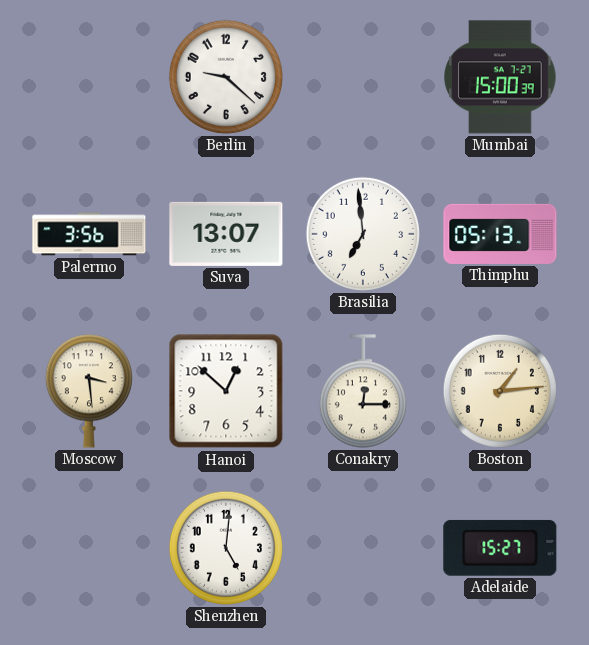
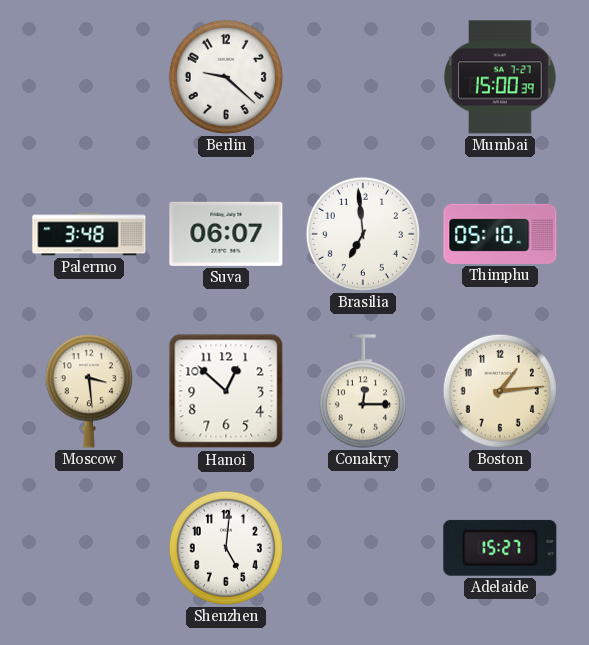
Palermo: 3:56 -> 3:48
Suva: 13:07 -> 06:07
Thimphu: 05:13 -> 05:10
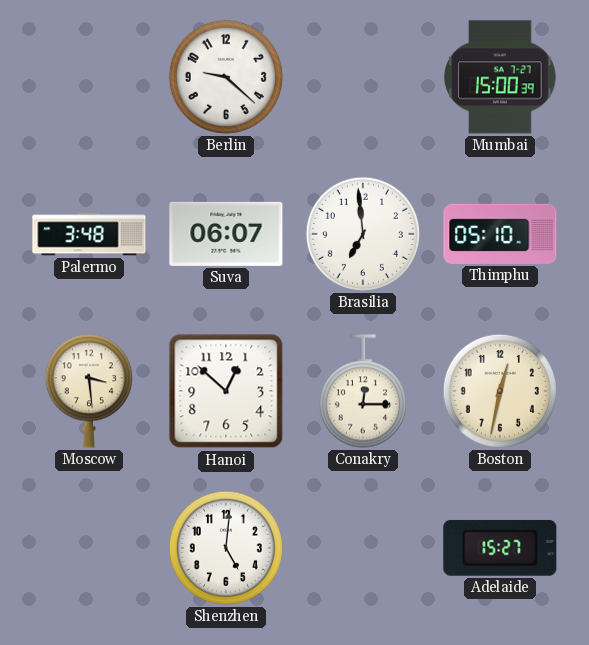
Boston: 1:14 -> 12:32
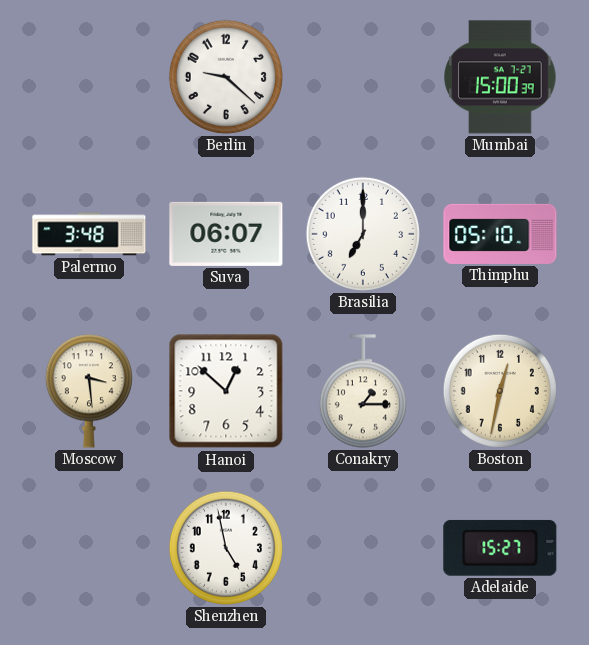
Brasilia: 6:59 -> 7:00
Conakry: 12:15 -> 1:15
Shenzhen: 5:01 -> 4:58
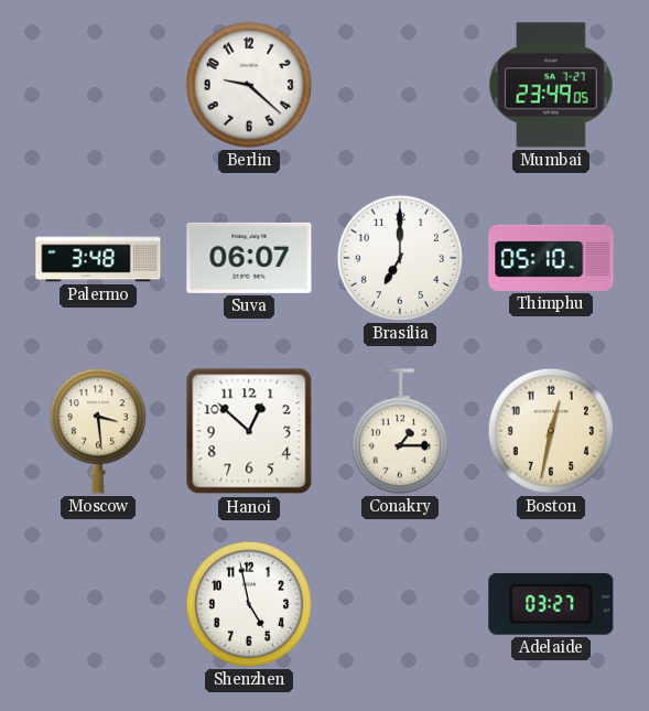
Mumbai: 15:00 -> 23:49
Adelaide: 15:27 -> 03:27
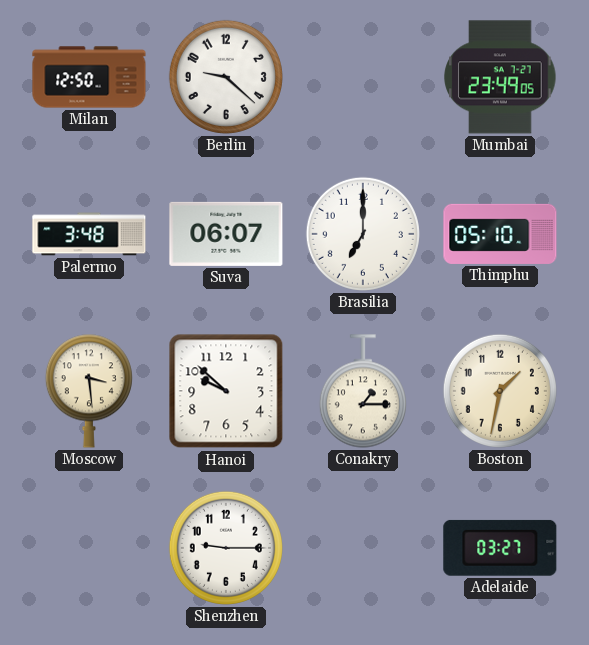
Milan: none -> 12:50
Hanoi: 12:52 -> 9:52
Boston: 12:32 -> 1:32
Shenzhen: 4:58 -> 9:15
